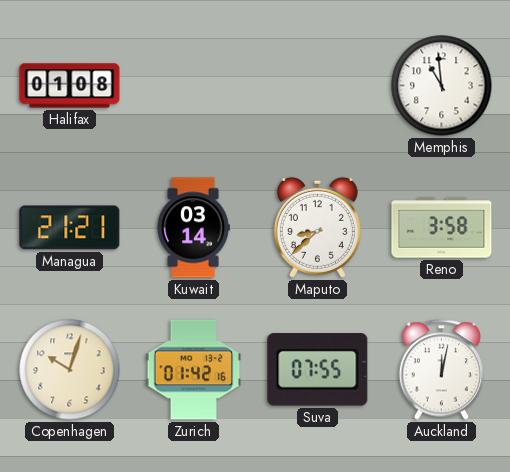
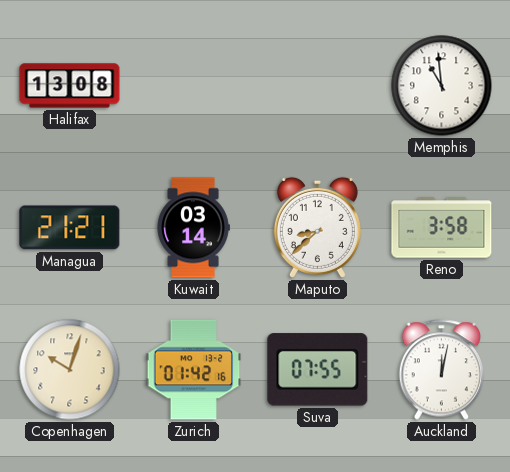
Halifax: 01:08 -> 13:08
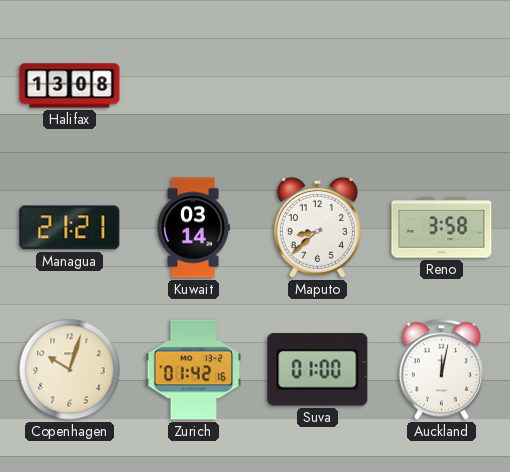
Memphis: 10:59 -> none
Suva: 07:55 -> 01:00
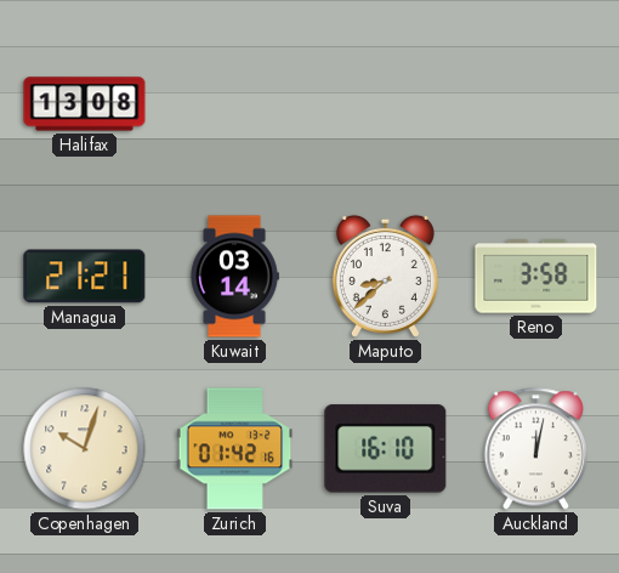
Suva: 01:00 -> 16:10
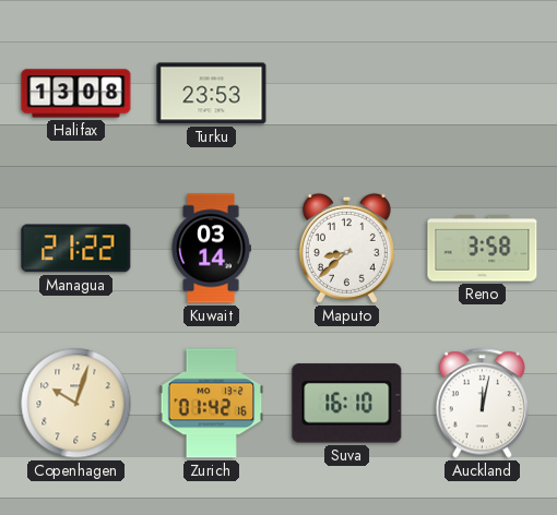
Turku: none -> 23:53
Managua: 21:21 -> 21:22
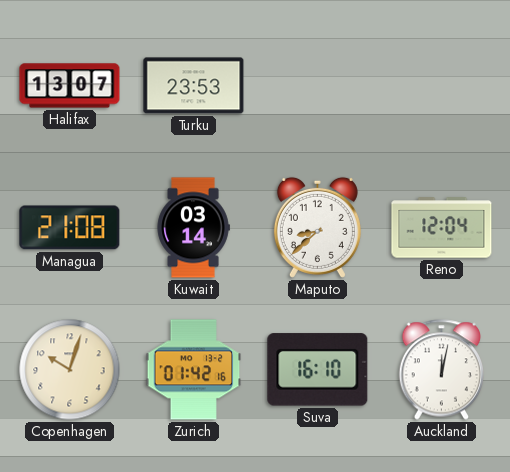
Halifax: 13:08 -> 13:07
Managua: 21:22 -> 21:08
Reno: 3:58 -> 12:04
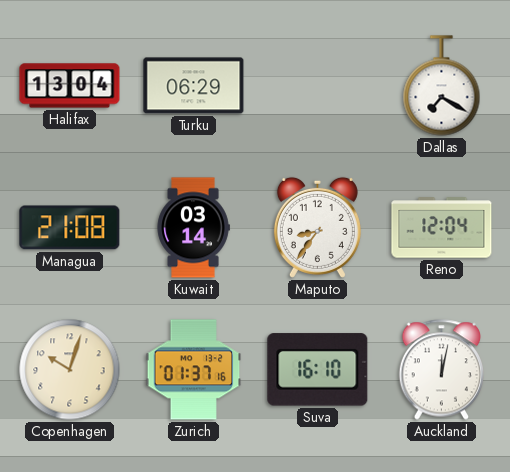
Halifax: 13:07 -> 13:04
Turku: 23:53 -> 06:29
Dallas: none -> 7:20
Maputo: 8:38 -> 8:36
Zurich: 01:42 -> 01:37
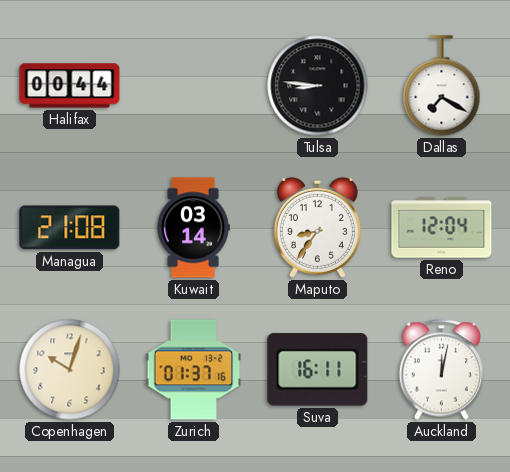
Halifax: 13:04 -> 00:44
Turku: 06:29 -> none
Tulsa: none -> 8:46
Suva: 16:10 -> 16:11
